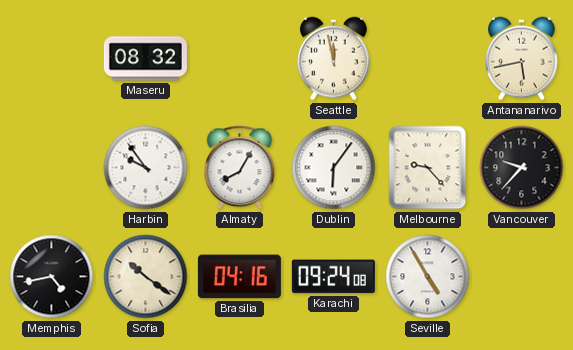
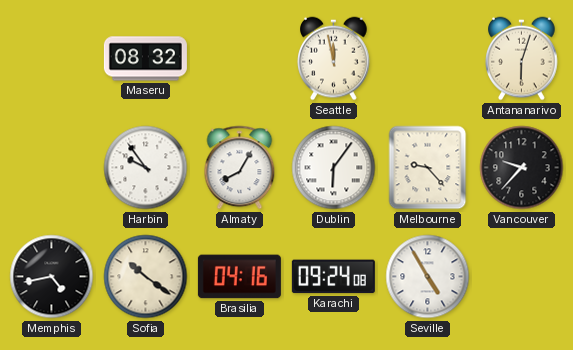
Antananarivo: 5:43 -> 6:03
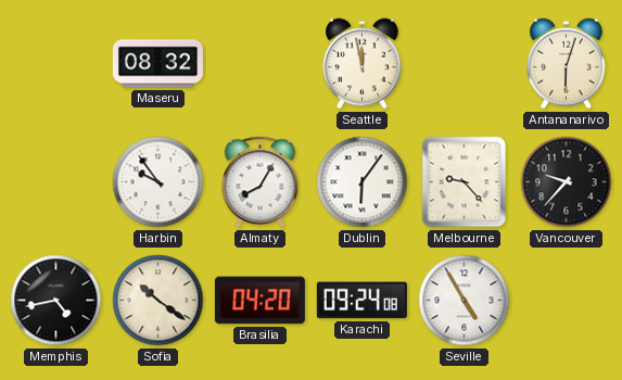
Brasilia: 04:16 -> 04:20
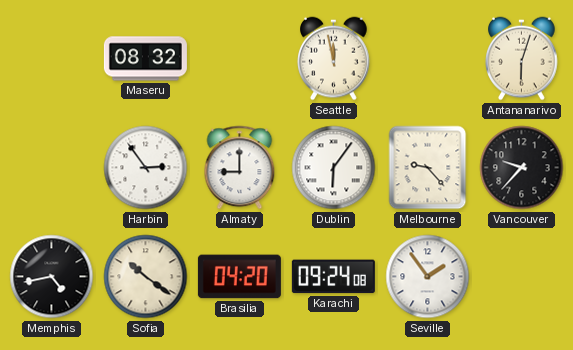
Harbin: 9:54 -> 2:54
Almaty: 8:05 -> 9:00
Seville: 4:55 -> 1:54
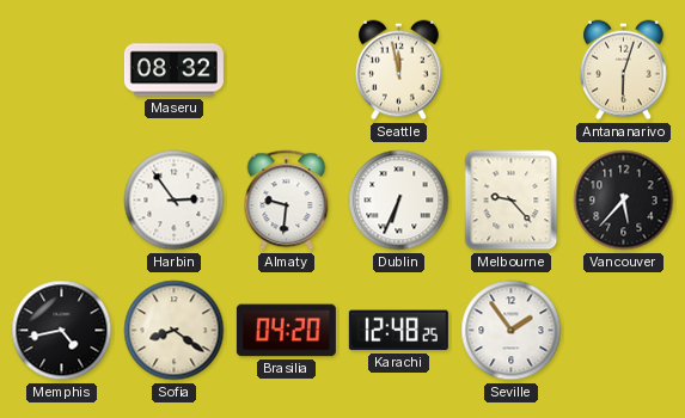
Almaty: 9:00 -> 9:31
Dublin: 6:06 -> 6:34
Vancouver: 9:37 -> 5:37
Sofia: 10:21 -> 8:21
Karachi: 09:24 -> 12:48
